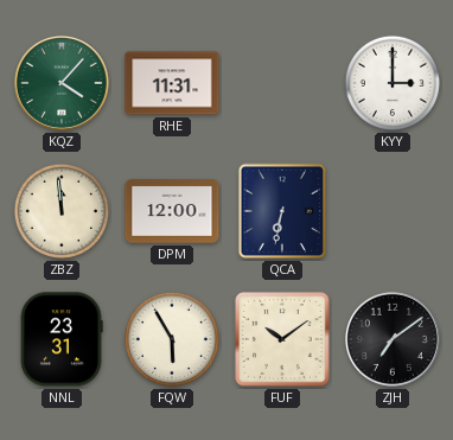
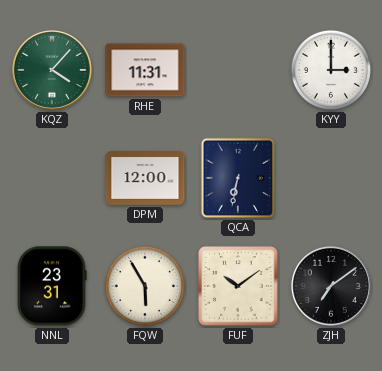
ZBZ: 11:59 -> none
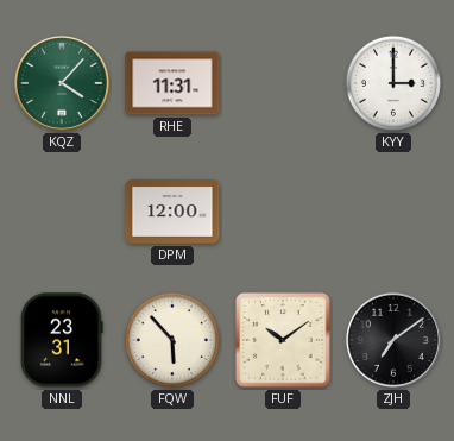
QCA: 6:32 -> none
FQW: 5:55 -> 5:53
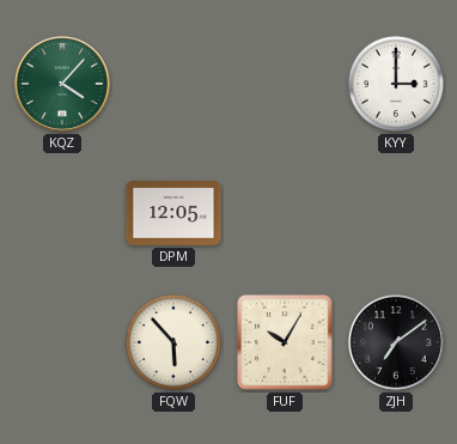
RHE: 11:31 -> none
DPM: 12:00 -> 12:05
NNL: 23:31 -> none
FUF: 10:09 -> 10:05
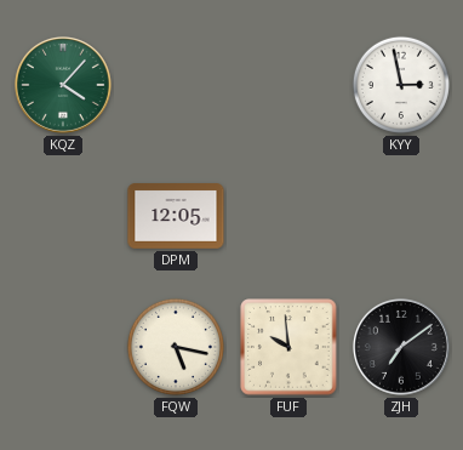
KYY: 3:00 -> 2:58
FQW: 5:53 -> 5:17
FUF: 10:05 -> 9:59
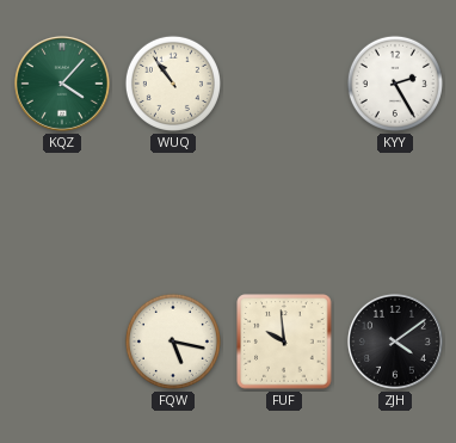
WUQ: none -> 10:54
KYY: 2:58 -> 2:25
DPM: 12:05 -> none
ZJH: 7:09 -> 4:09
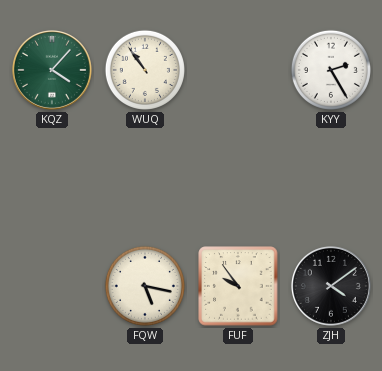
FUF: 9:59 -> 9:54
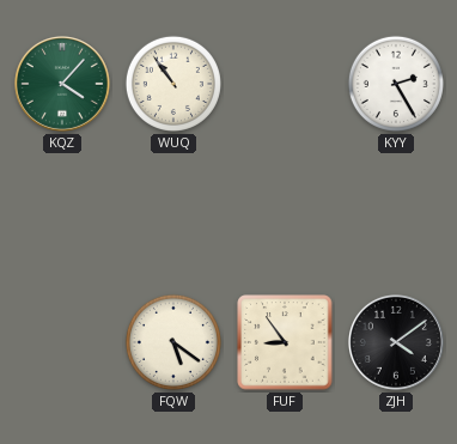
FQW: 5:17 -> 5:21
FUF: 9:54 -> 8:54
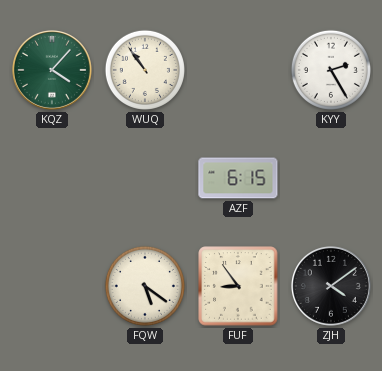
AZF: none -> 6:15
